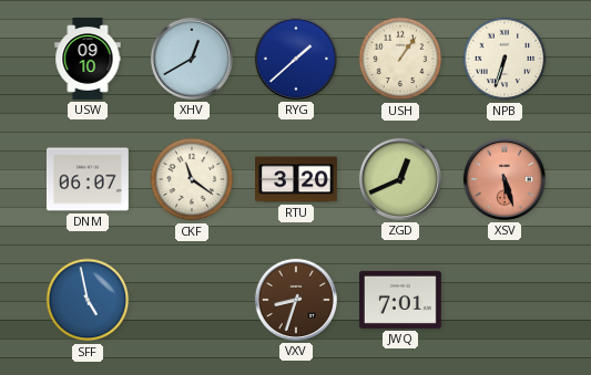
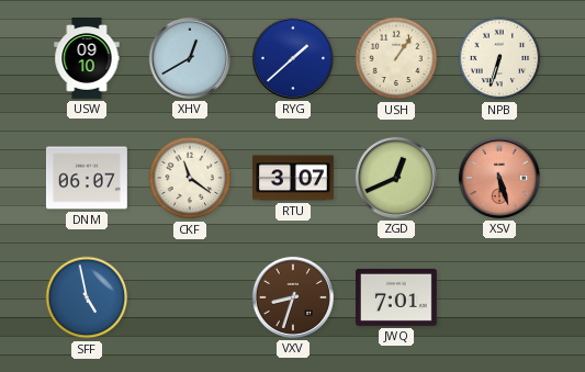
RTU: 3:20 -> 3:07
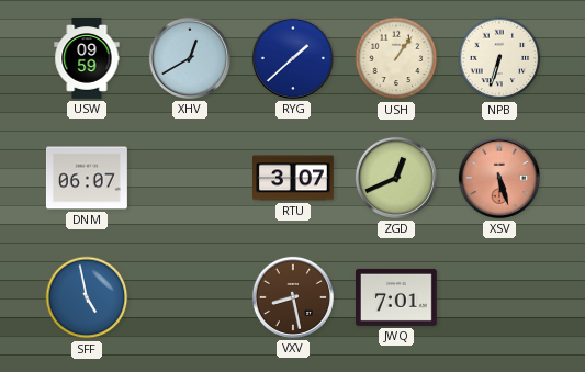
USW: 09:10 -> 09:59
CKF: 11:21 -> none
VXV: 8:33 -> 8:28
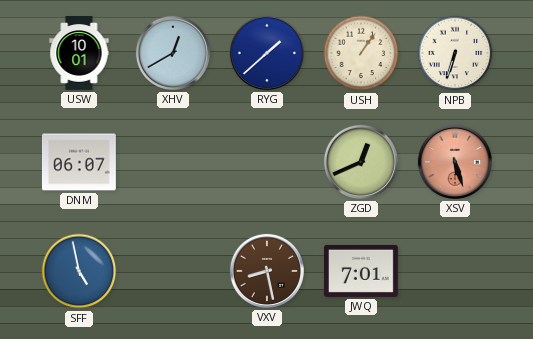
USW: 09:59 -> 10:01
RTU: 3:07 -> none
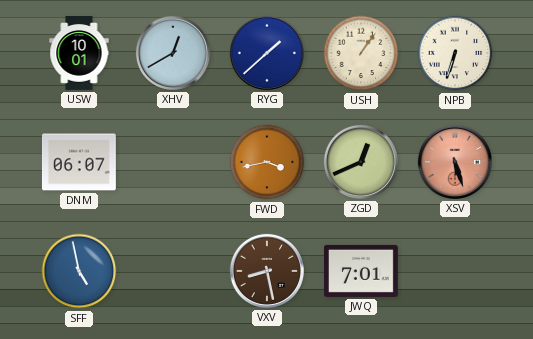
FWD: none -> 3:43
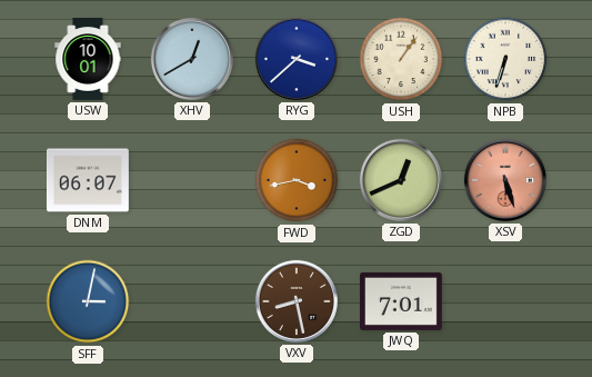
RYG: 1:38 -> 3:38
SFF: 4:58 -> 3:02
